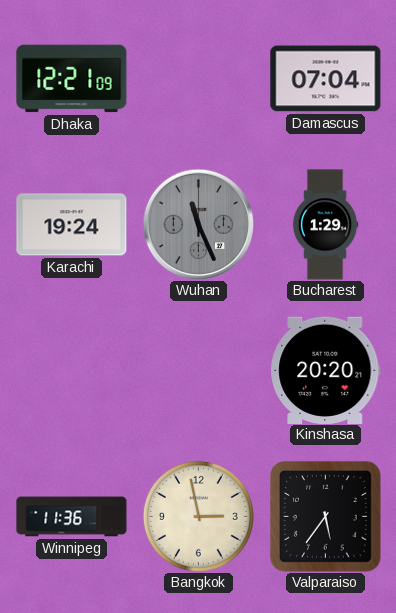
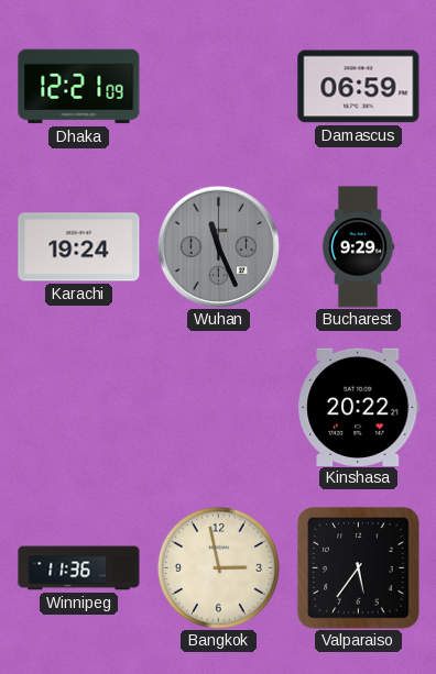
Damascus: 07:04 -> 06:59
Bucharest: 1:29 -> 9:29
Kinshasa: 20:20 -> 20:22
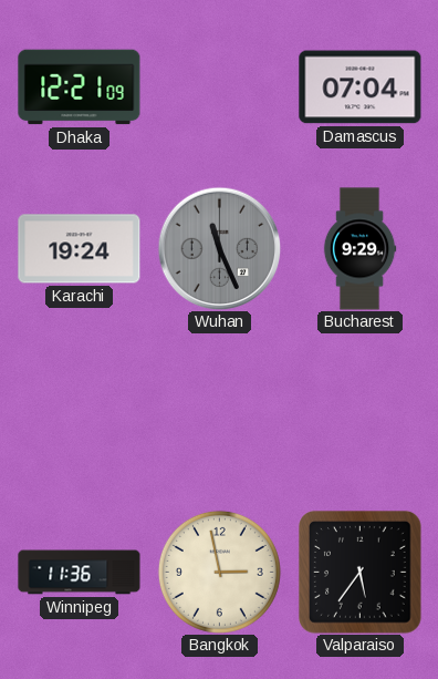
Damascus: 06:59 -> 07:04
Kinshasa: 20:22 -> none
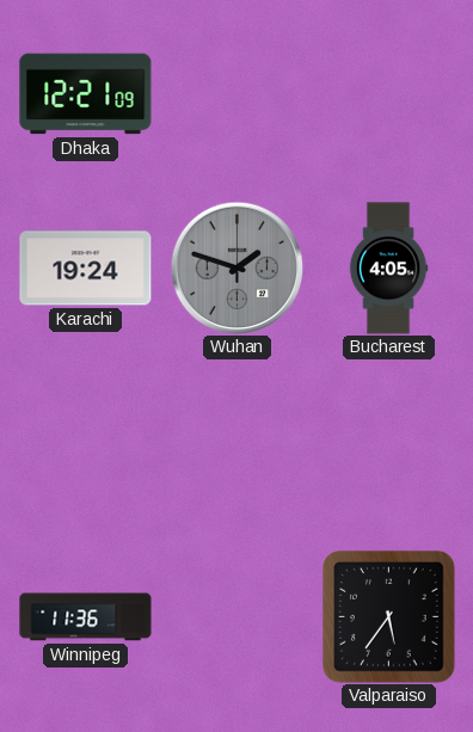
Damascus: 07:04 -> none
Wuhan: 11:26 -> 1:48
Bucharest: 9:29 -> 4:05
Bangkok: 2:58 -> none
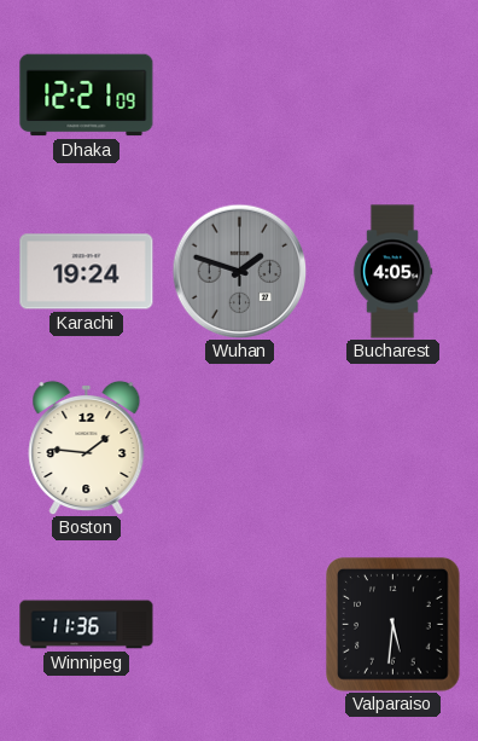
Boston: none -> 1:46
Valparaiso: 5:36 -> 5:31
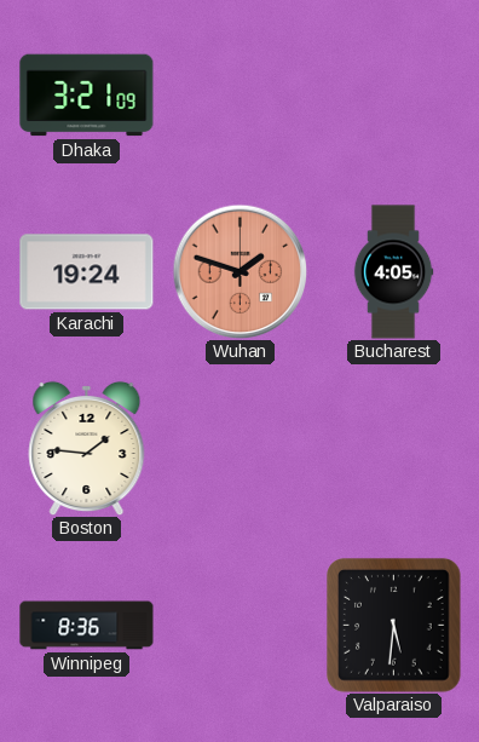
Dhaka: 12:21 -> 3:21
Wuhan dial: grey -> salmon
Winnipeg: 11:36 -> 8:36
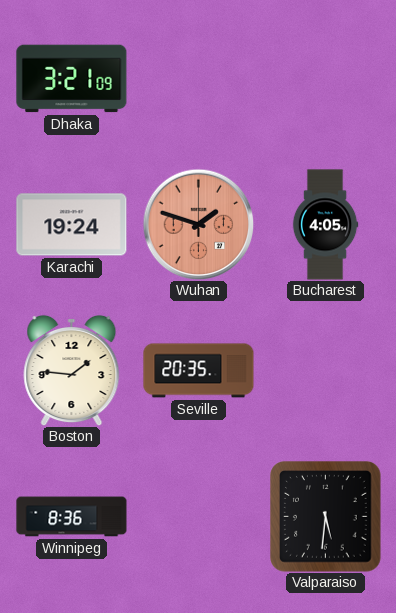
Seville: none -> 20:35
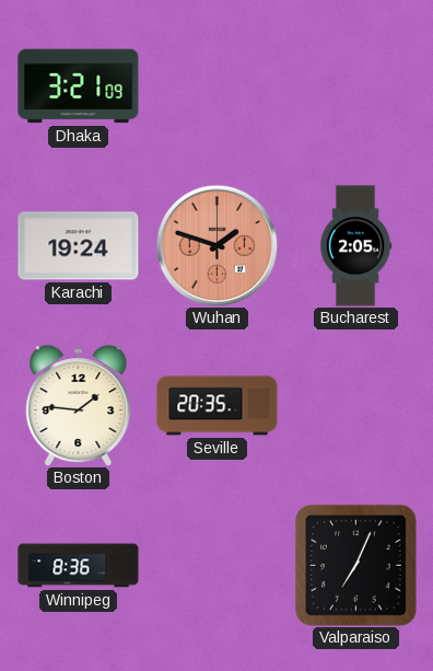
Bucharest: 4:05 -> 2:05
Valparaiso: 5:31 -> 7:04
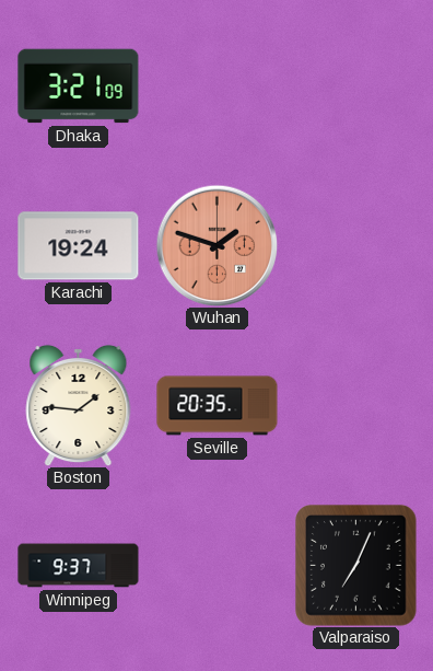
Bucharest: 2:05 -> none
Winnipeg: 8:36 -> 9:37
